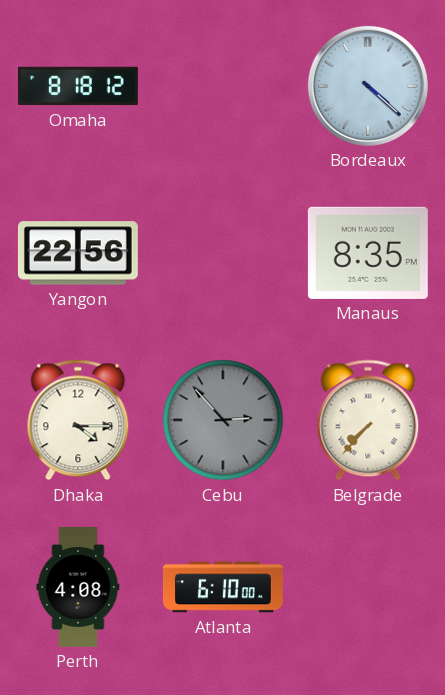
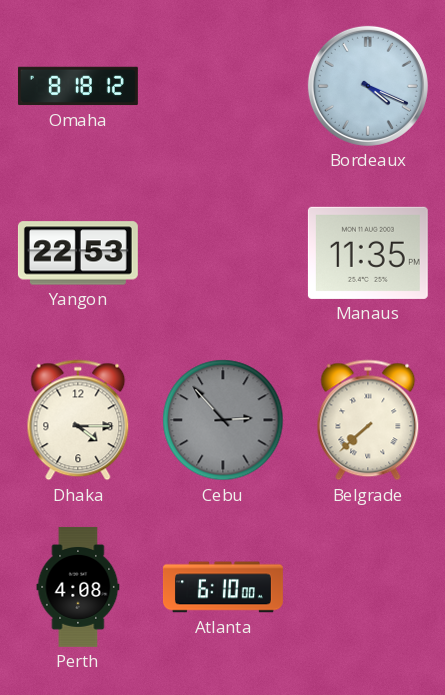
Bordeaux: 4:22 -> 4:19
Yangon: 22:56 -> 22:53
Manaus: 8:35 -> 11:35
Belgrade: 7:37 -> 7:38
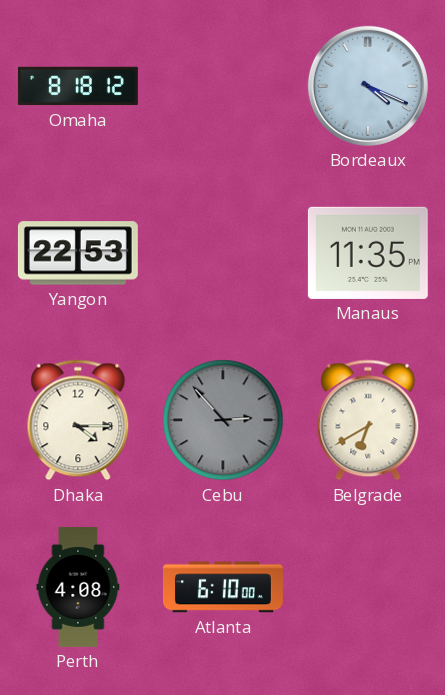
Belgrade: 7:38 -> 6:40
